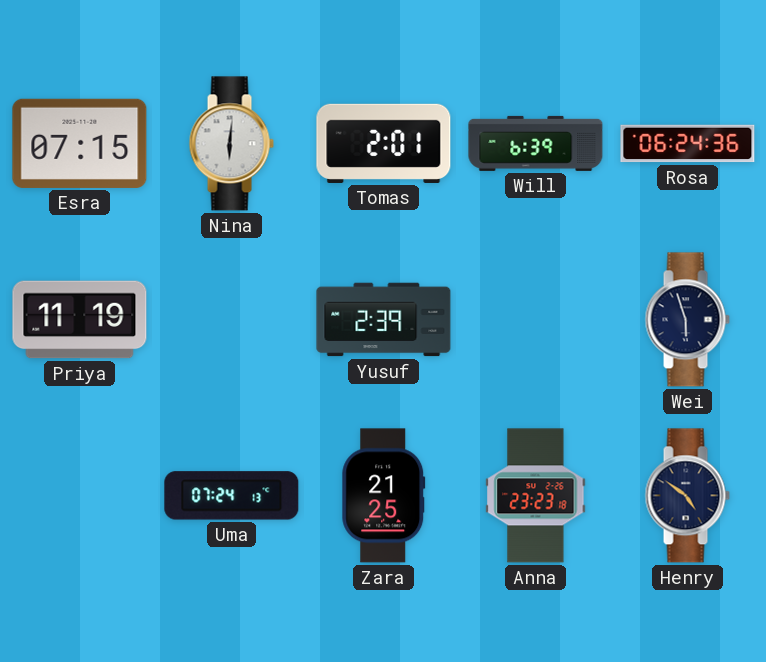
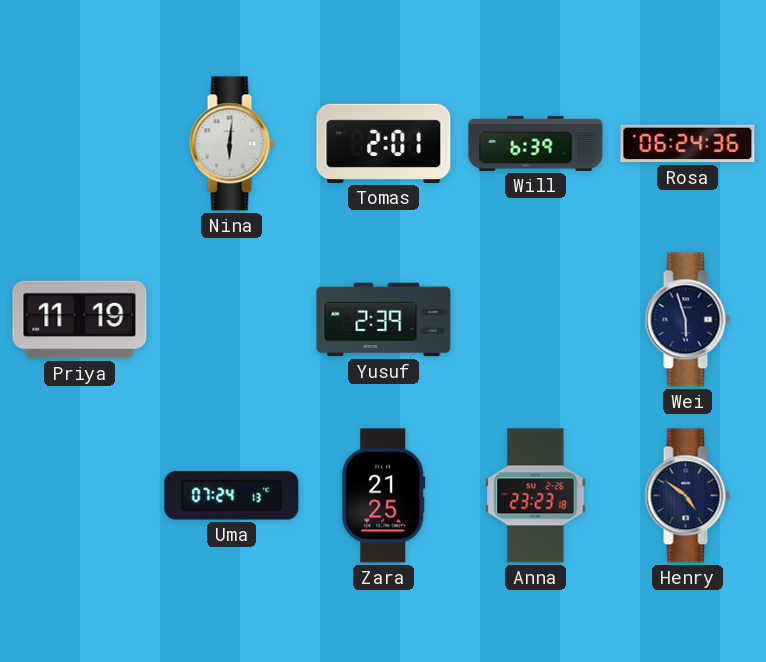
Esra: 07:15 -> none
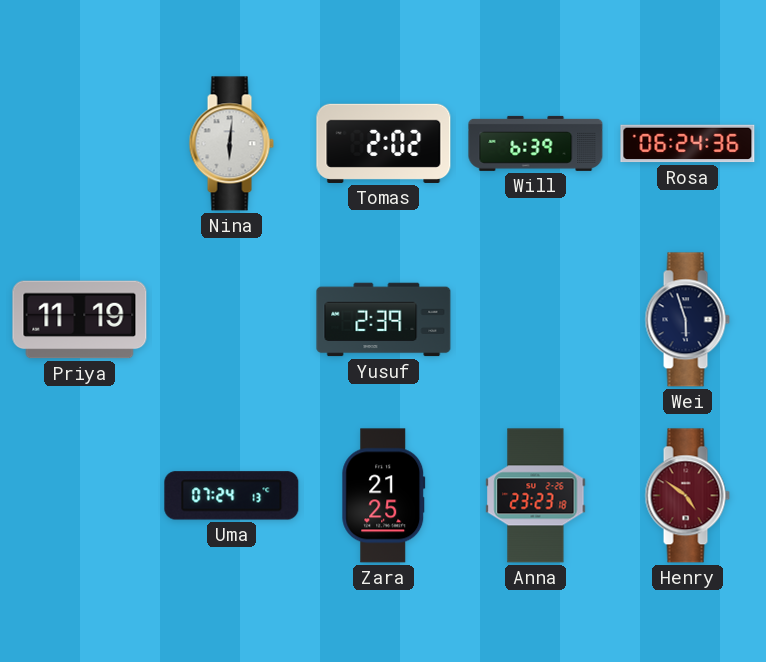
Tomas: 2:01 -> 2:02
Henry dial: navy -> burgundy
